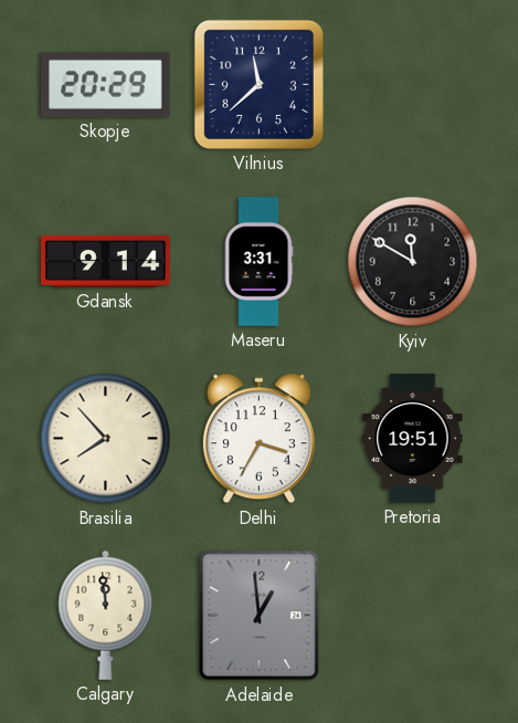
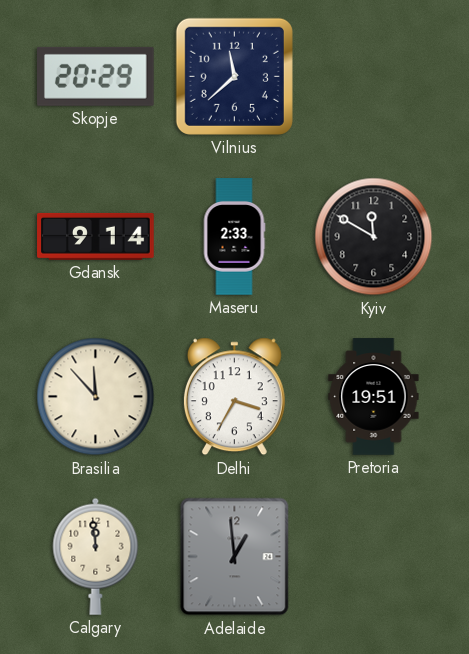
Maseru: 3:31 -> 2:33
Brasilia: 7:53 -> 11:53
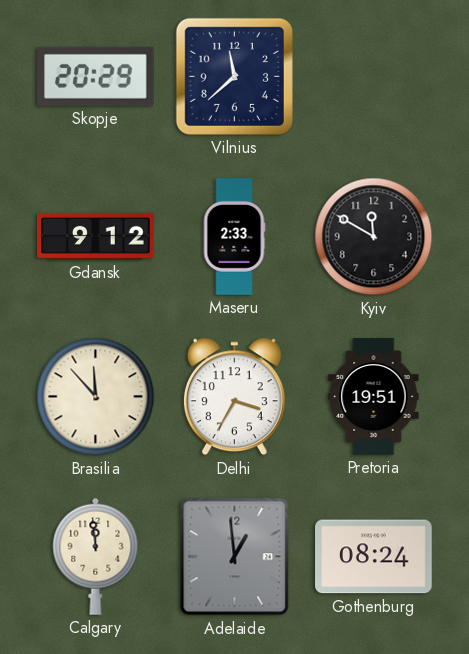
Gdansk: 9:14 -> 9:12
Gothenburg: none -> 08:24
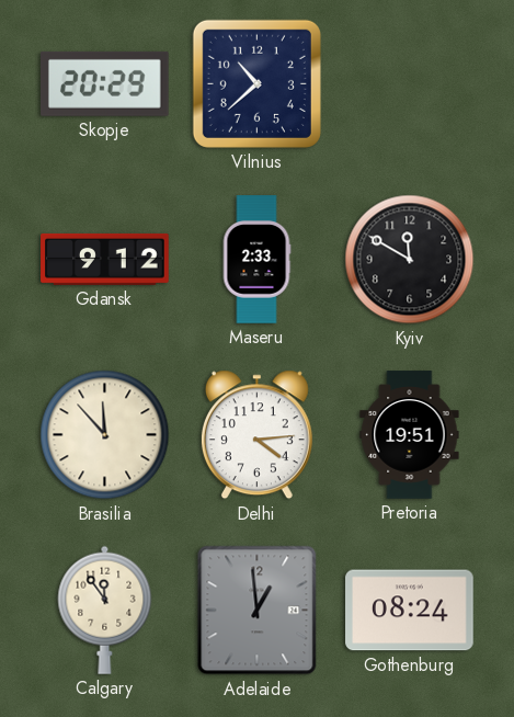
Vilnius: 11:38 -> 10:38
Delhi: 3:35 -> 4:14
Calgary: 11:59 -> 11:54
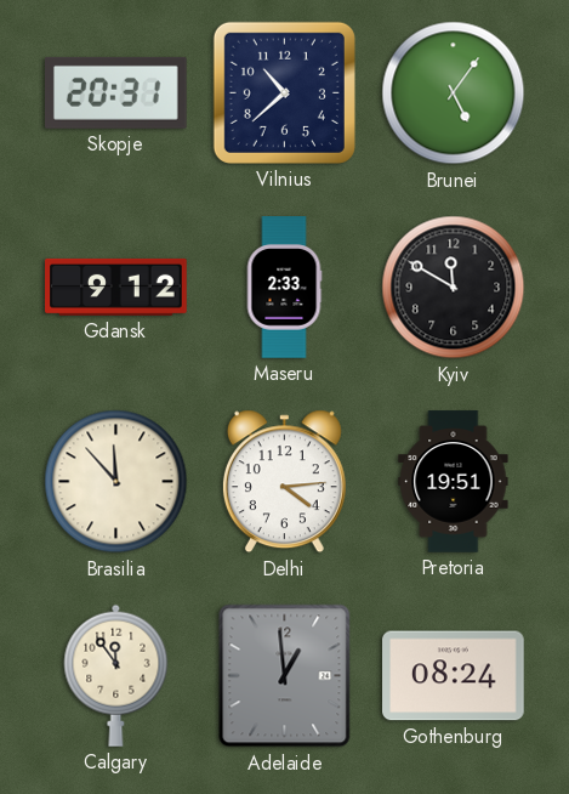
Skopje: 20:29 -> 20:31
Brunei: none -> 5:06
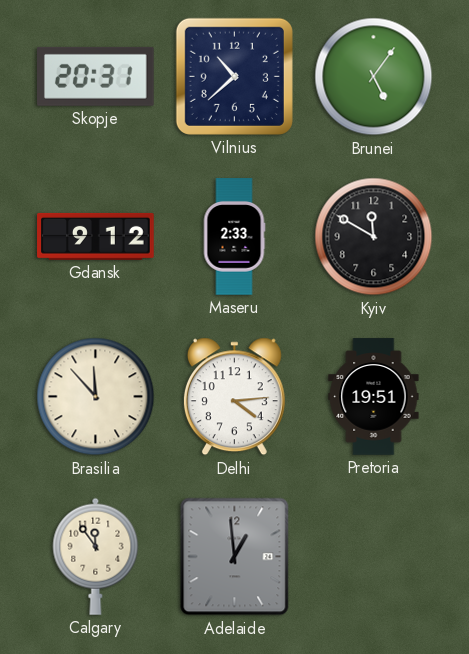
Gothenburg: 08:24 -> none
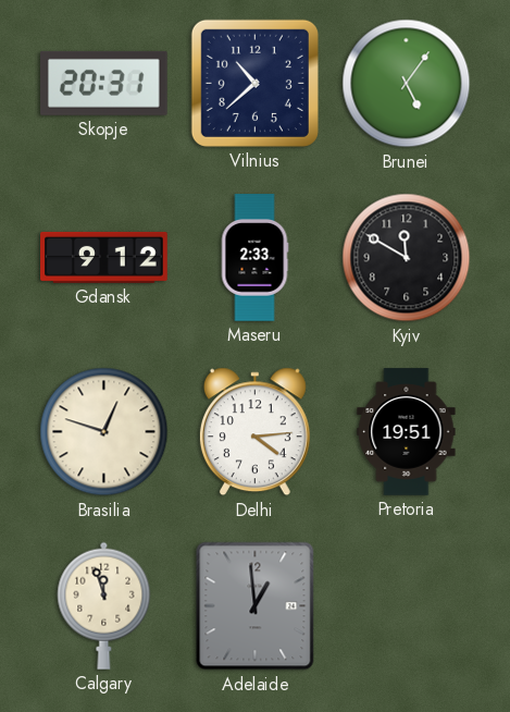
Brasilia: 11:53 -> 12:48
Calgary: 11:54 -> 11:57
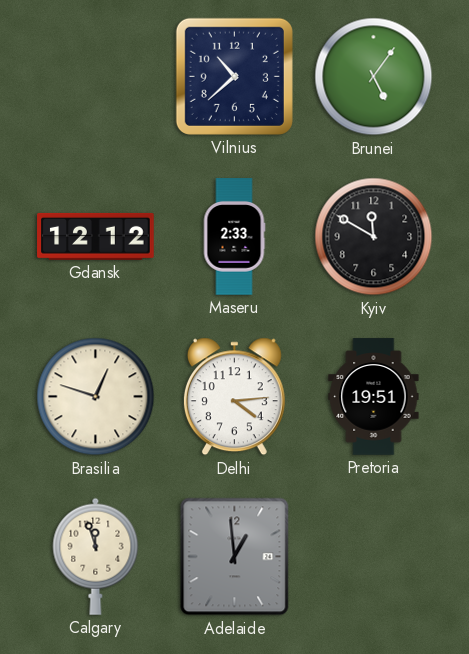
Skopje: 20:31 -> none
Gdansk: 9:12 -> 12:12
